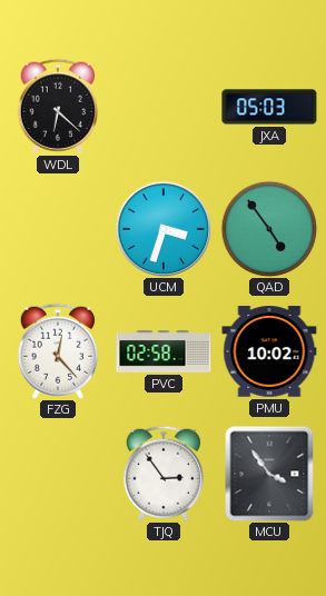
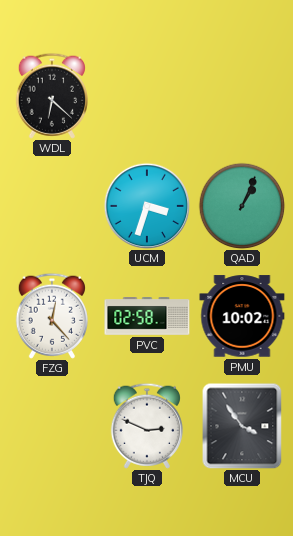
JXA: 05:03 -> none
QAD: 4:54 -> 1:04
TJQ: 2:54 -> 2:49
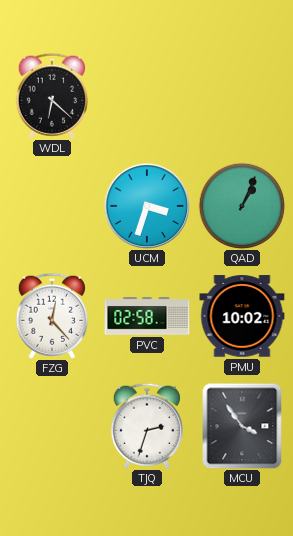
TJQ: 2:49 -> 2:33
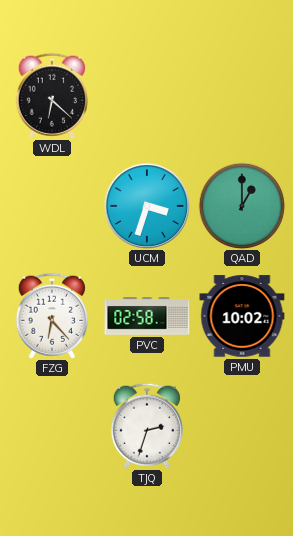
QAD: 1:04 -> 1:00
FZG: 12:23 -> 6:23
MCU: 3:54 -> none
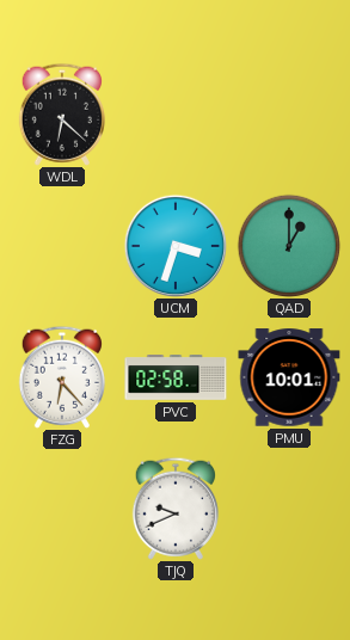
PMU: 10:02 -> 10:01
TJQ: 2:33 -> 9:41
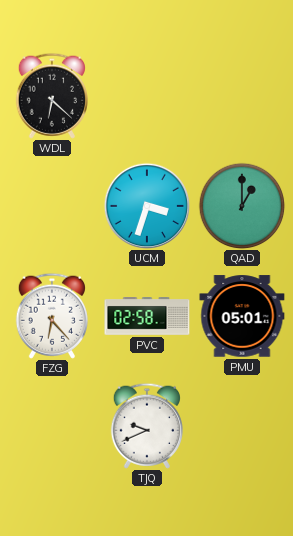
PMU: 10:01 -> 05:01
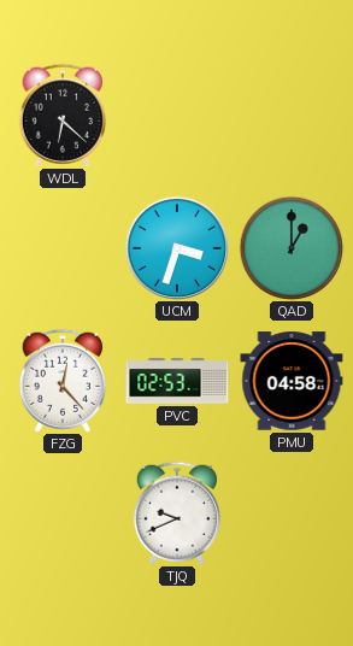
FZG: 6:23 -> 12:23
PVC: 02:58 -> 02:53
PMU: 05:01 -> 04:58
